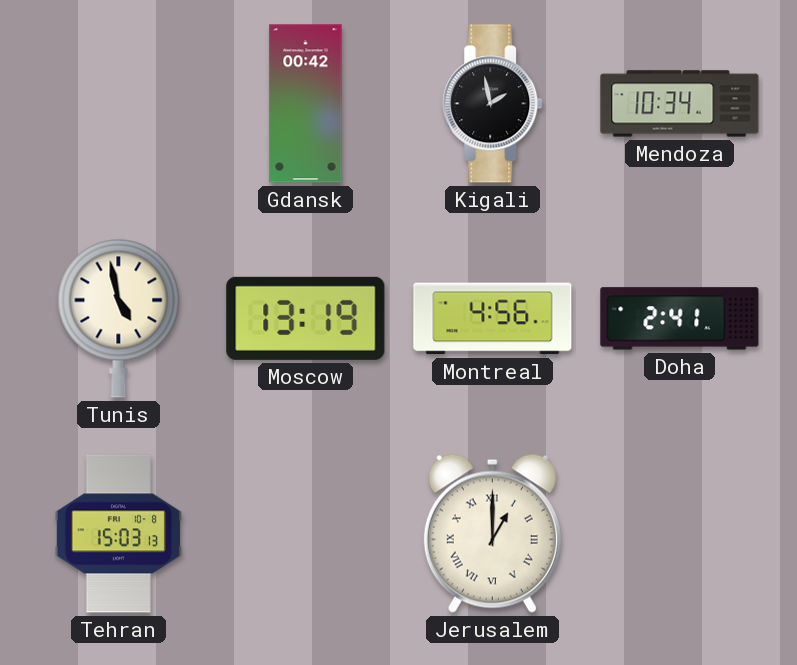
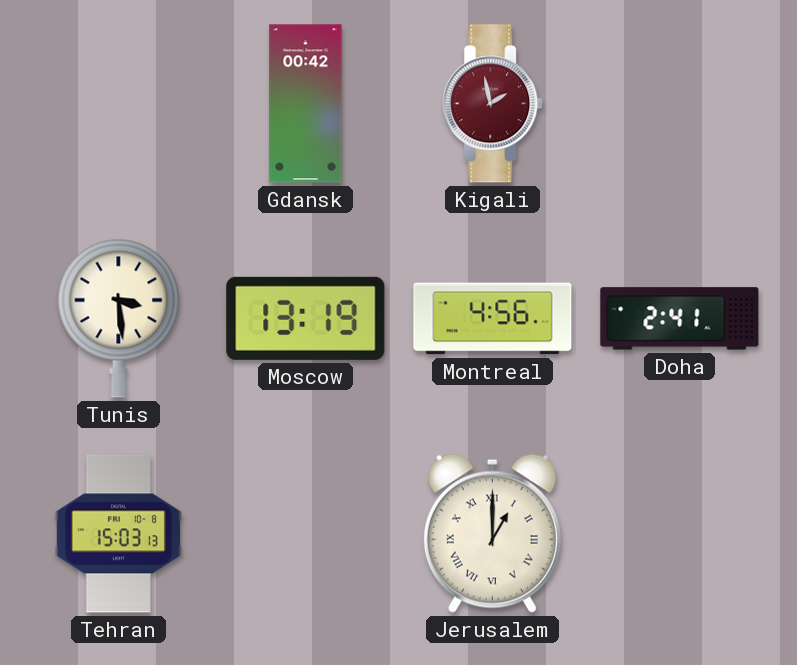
Kigali dial: black -> burgundy
Mendoza: 10:34 -> none
Tunis: 4:58 -> 3:29
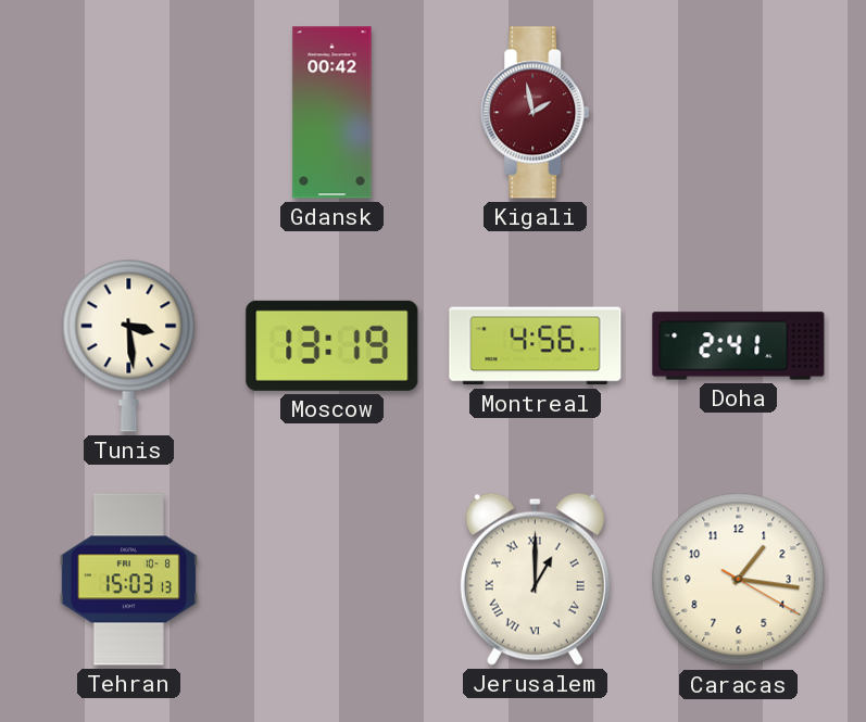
Caracas: none -> 1:16
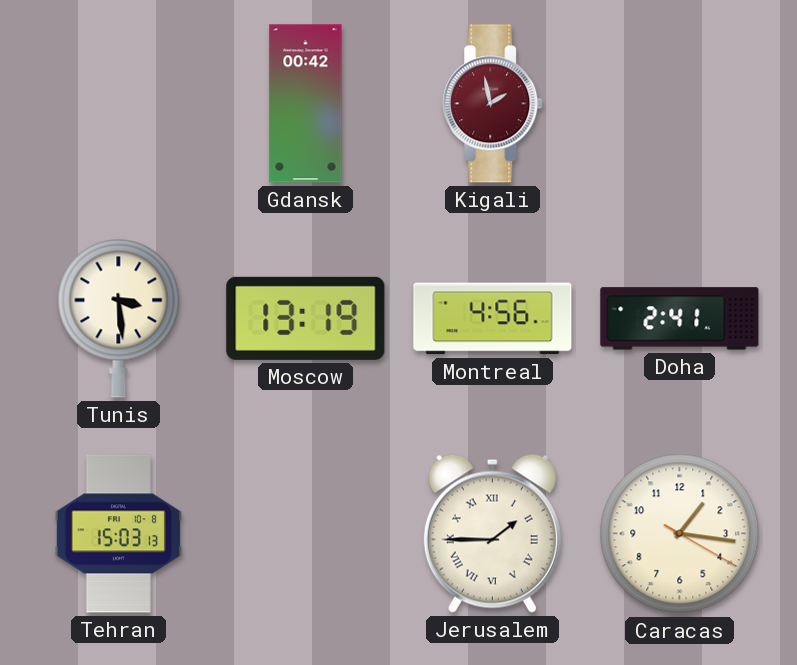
Jerusalem: 1:00 -> 1:45
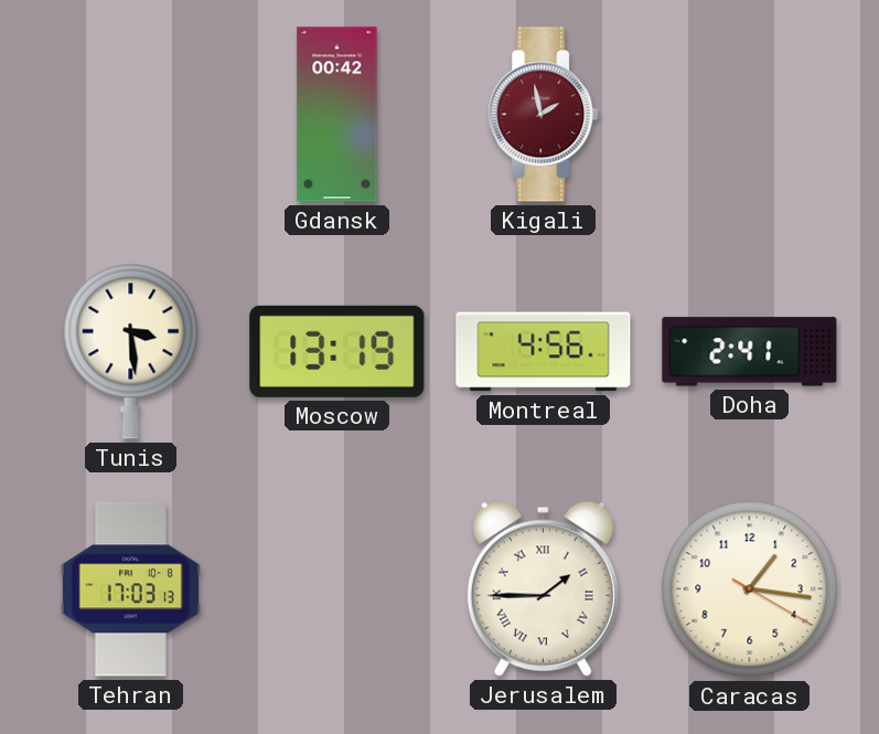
Tehran: 15:03 -> 17:03
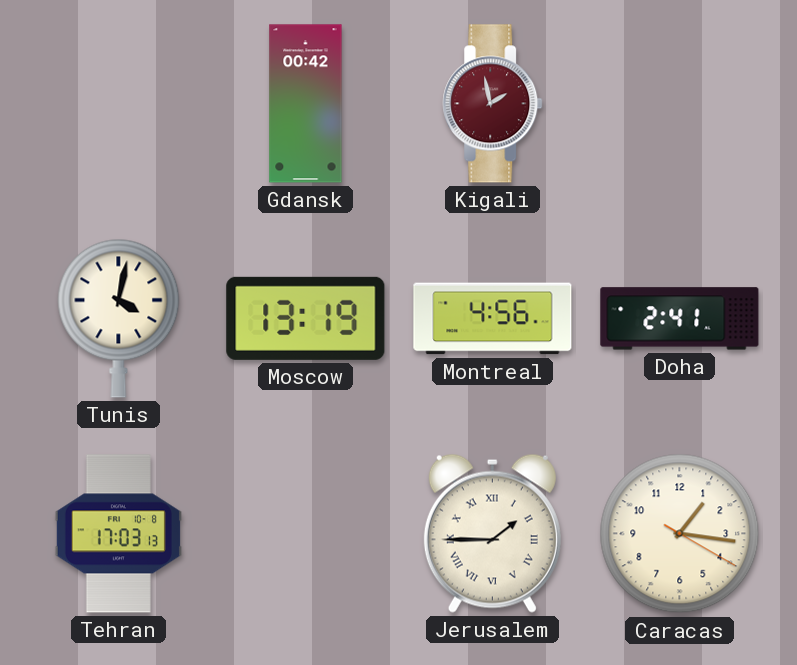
Tunis: 3:29 -> 4:02
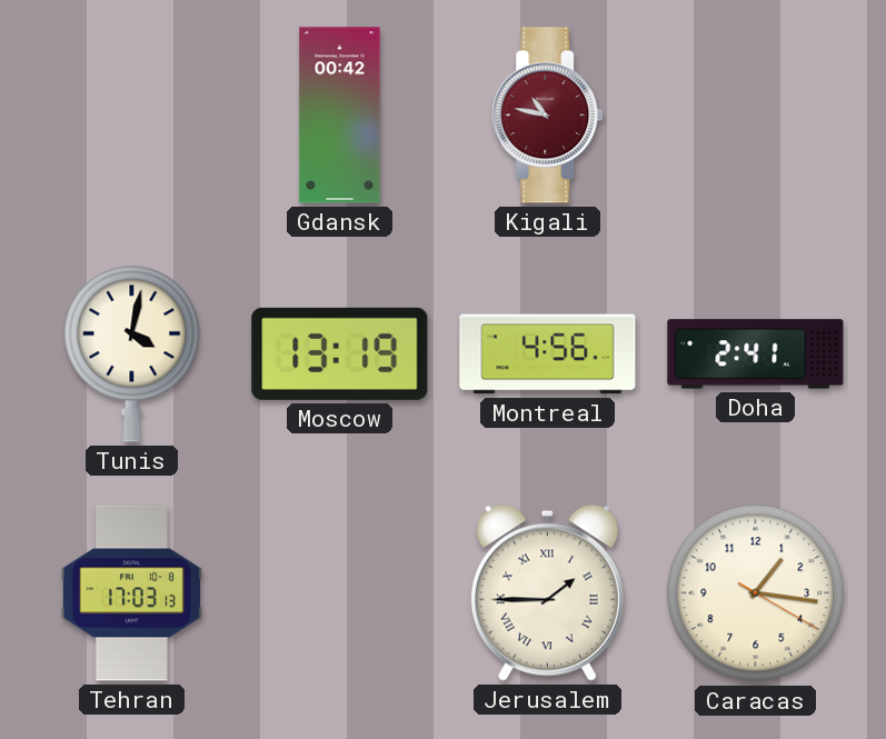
Kigali: 1:58 -> 10:47
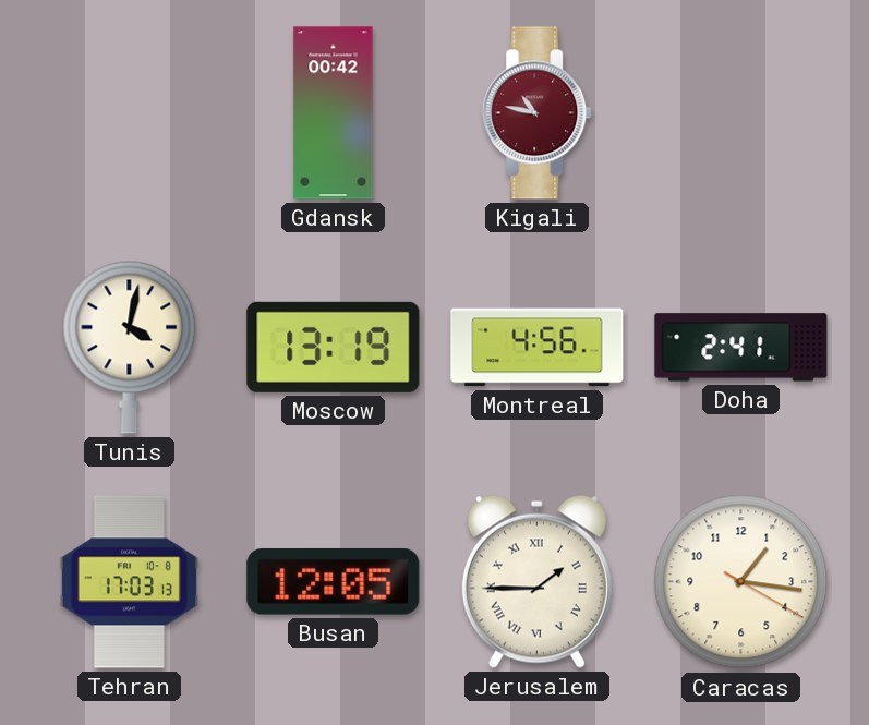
Busan: none -> 12:05
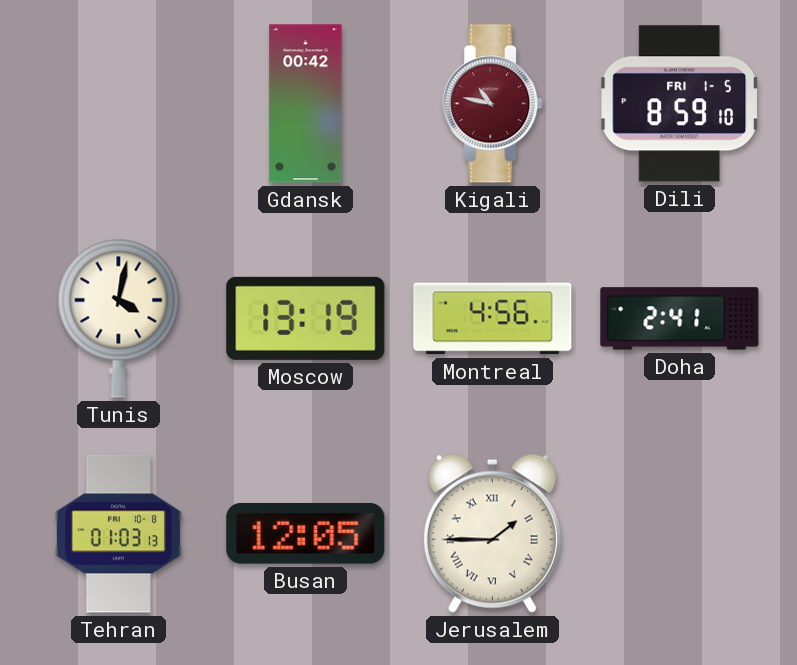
Dili: none -> 8:59
Tehran: 17:03 -> 01:03
Caracas: 1:16 -> none
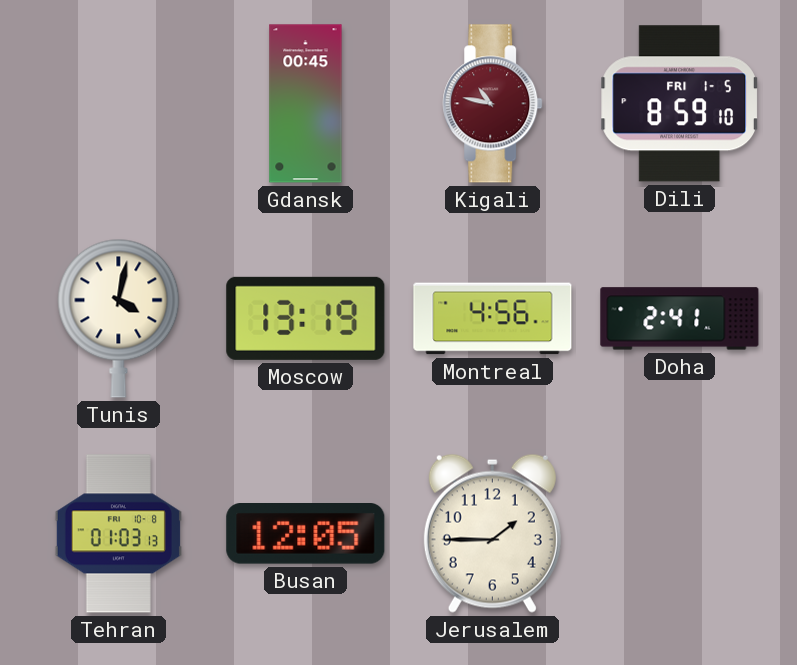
Gdansk: 00:42 -> 00:45
Jerusalem numerals: Roman -> Arabic
